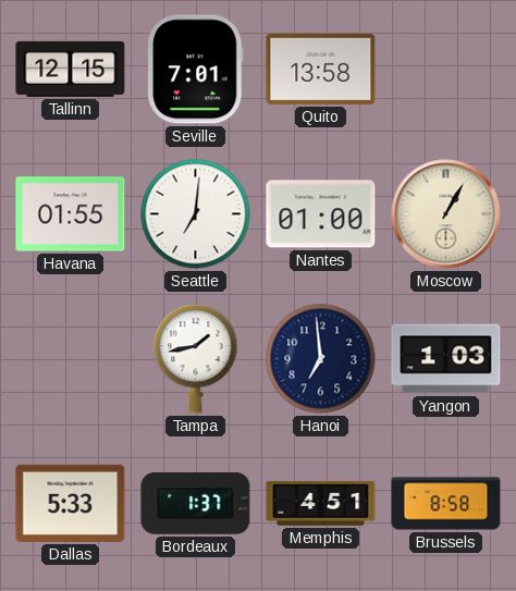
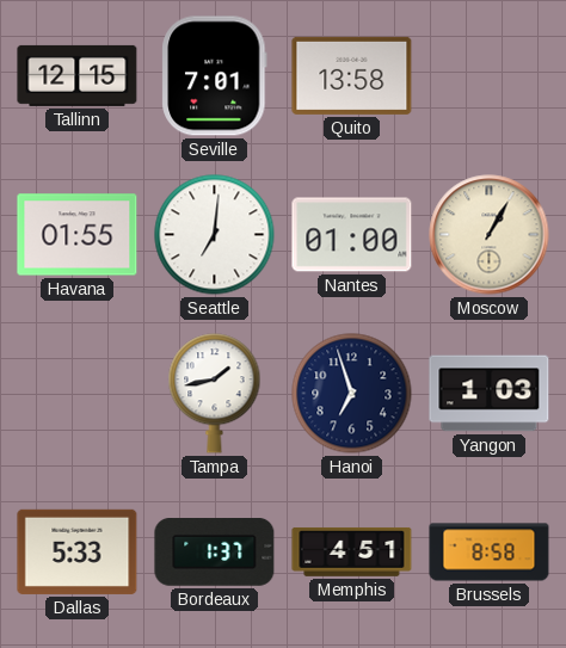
Hanoi: 6:59 -> 6:57
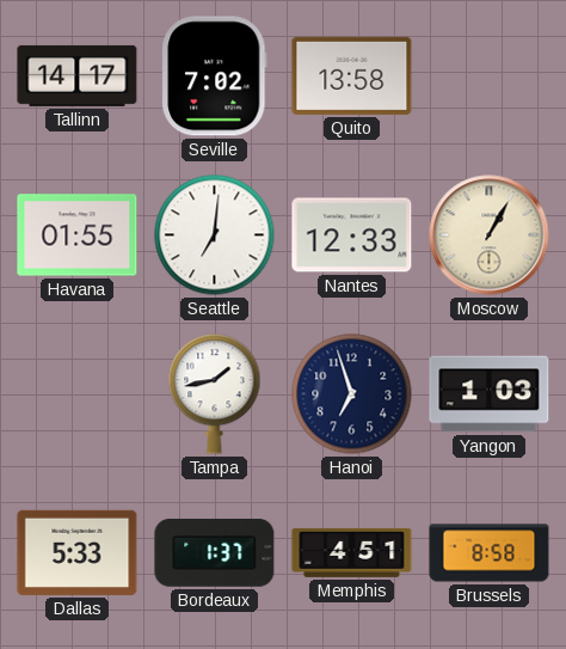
Tallinn: 12:15 -> 14:17
Seville: 7:01 -> 7:02
Nantes: 01:00 -> 12:33
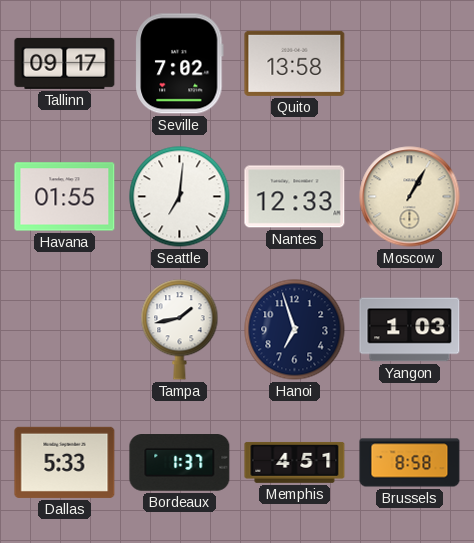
Tallinn: 14:17 -> 09:17
